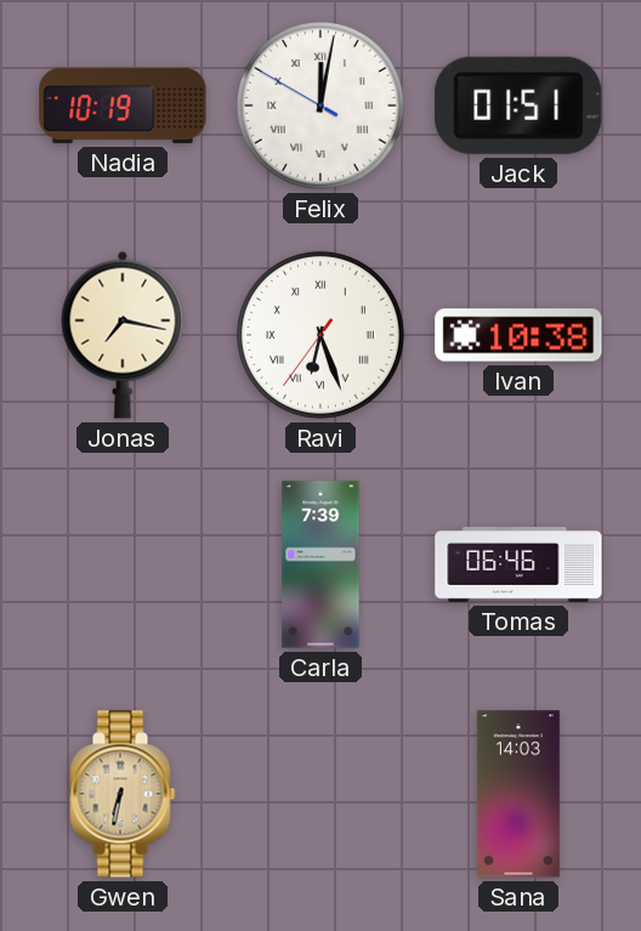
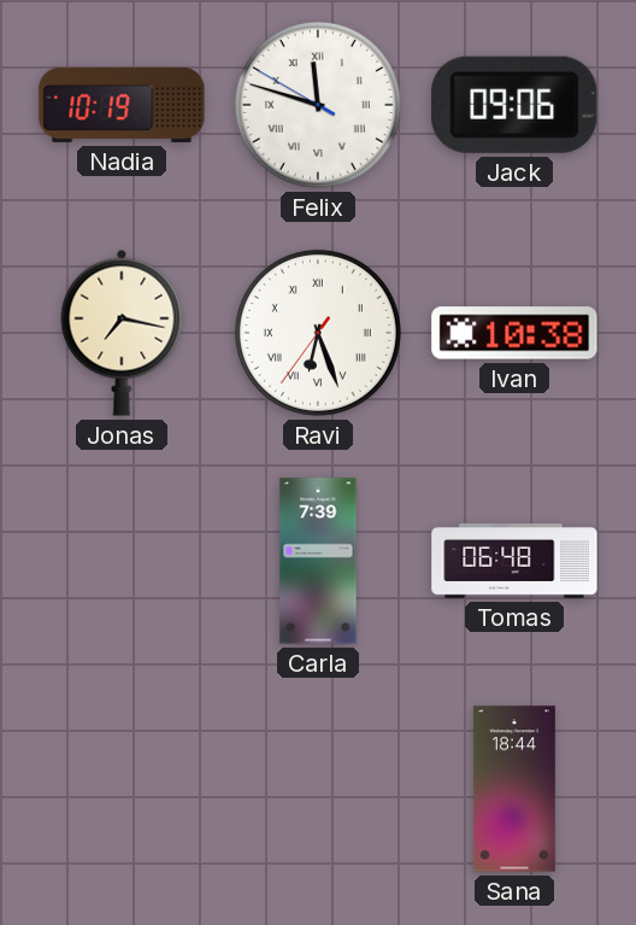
Felix: 12:01 -> 11:47
Jack: 01:51 -> 09:06
Tomas: 06:46 -> 06:48
Gwen: 6:32 -> none
Sana: 14:03 -> 18:44
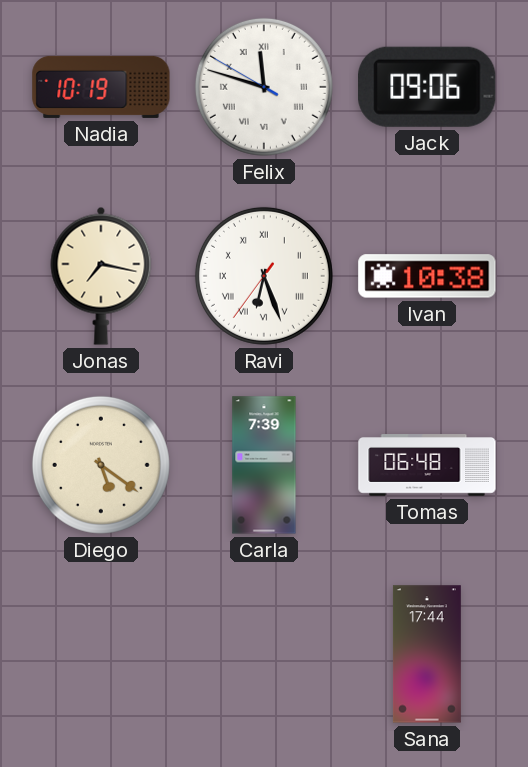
Diego: none -> 5:21
Sana: 18:44 -> 17:44
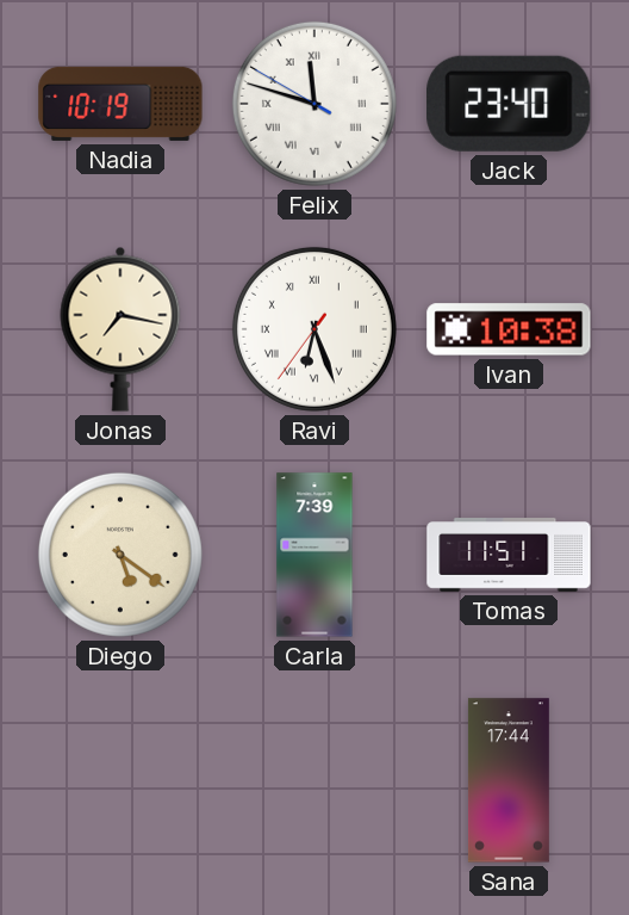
Jack: 09:06 -> 23:40
Tomas: 06:48 -> 11:51
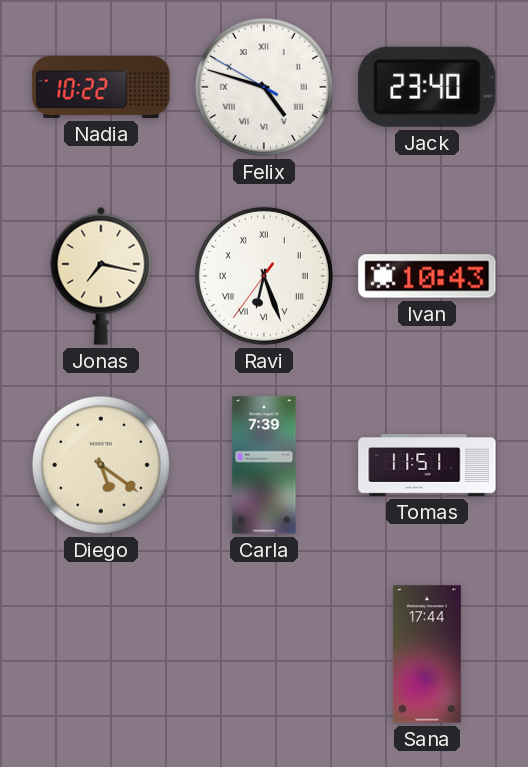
Nadia: 10:19 -> 10:22
Felix: 11:47 -> 4:47
Ivan: 10:38 -> 10:43
